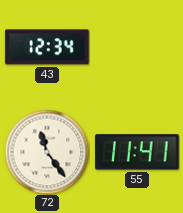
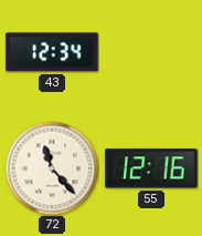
72: 11:24 -> 11:23
55: 11:41 -> 12:16
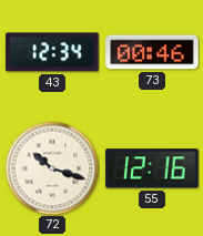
73: none -> 00:46
72: 11:23 -> 10:18
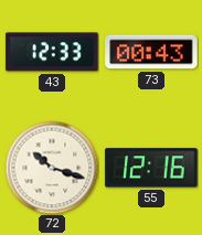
43: 12:34 -> 12:33
73: 00:46 -> 00:43
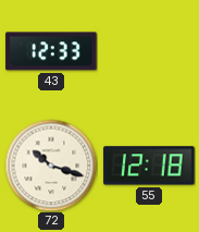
73: 00:43 -> none
55: 12:16 -> 12:18
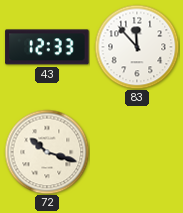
83: none -> 11:53
55: 12:18 -> none
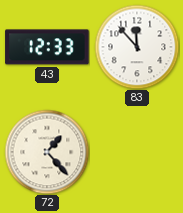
72: 10:18 -> 1:23
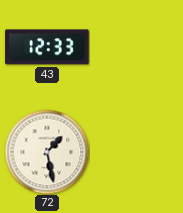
83: 11:53 -> none
72: 1:23 -> 1:28
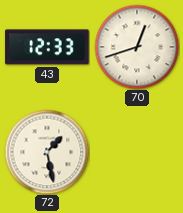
70: none -> 12:42
